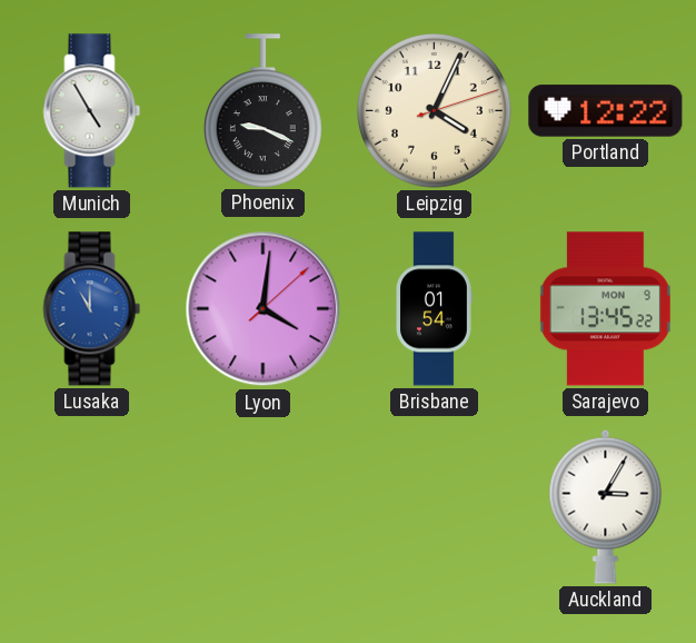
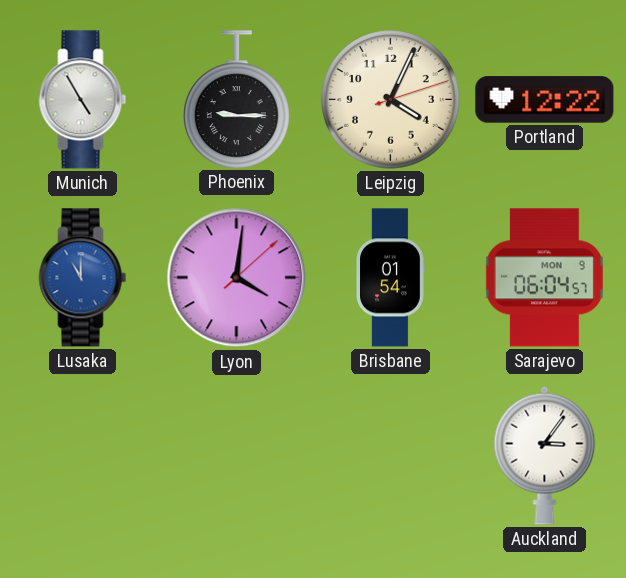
Phoenix: 9:19 -> 9:15
Sarajevo: 13:45 -> 06:04
Auckland: 3:05 -> 3:06
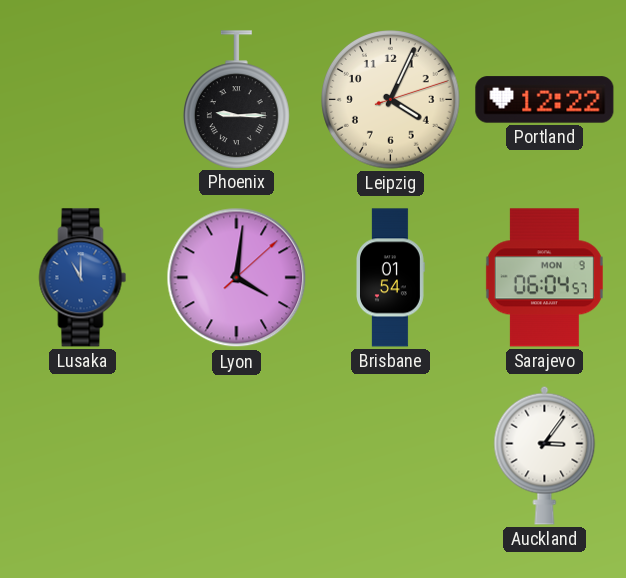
Munich: 4:55 -> none
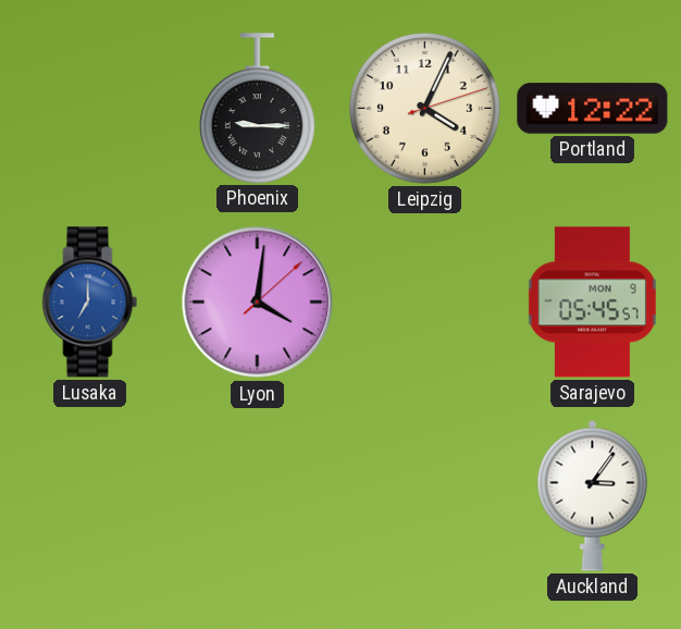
Lusaka: 11:00 -> 7:00
Brisbane: 01:54 -> none
Sarajevo: 06:04 -> 05:45
